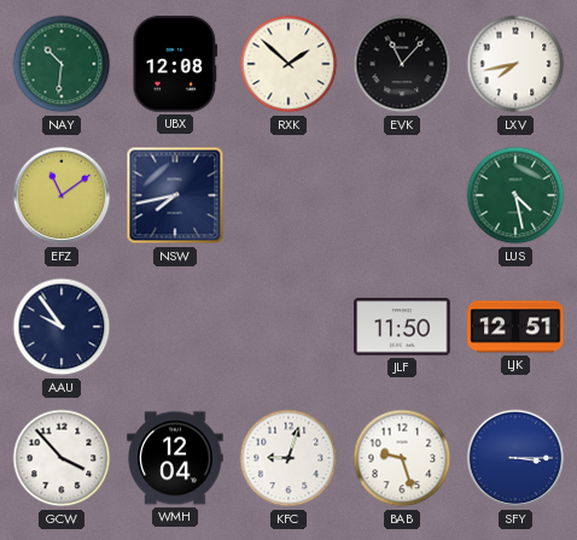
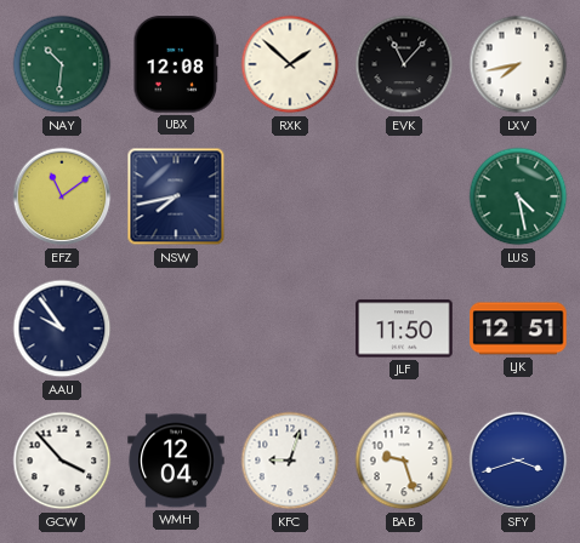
SFY: 3:15 -> 3:42
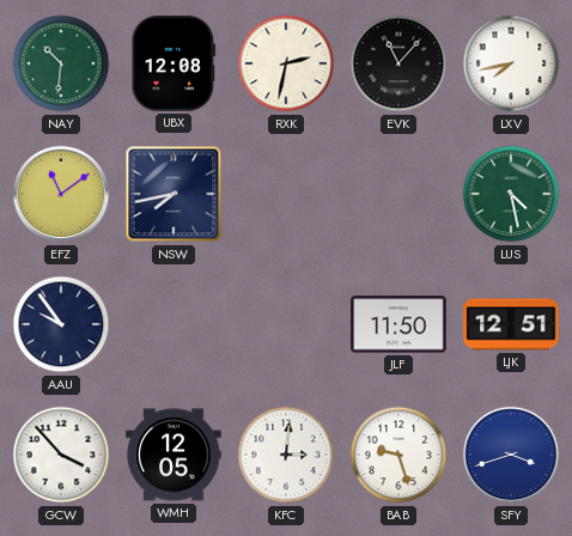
RXK: 1:52 -> 2:32
WMH: 12:04 -> 12:05
KFC: 9:03 -> 3:01
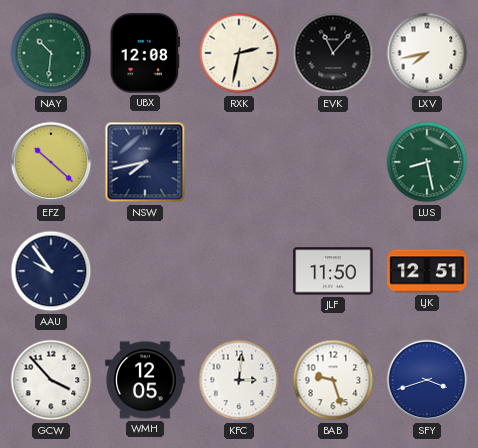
EFZ: 11:09 -> 10:22
LUS: 4:28 -> 8:28
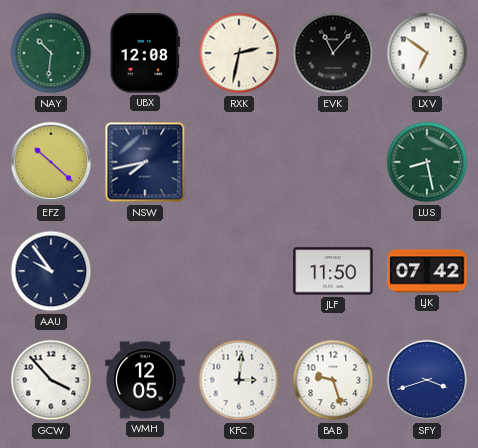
LXV: 7:43 -> 6:51
LJK: 12:51 -> 07:42
